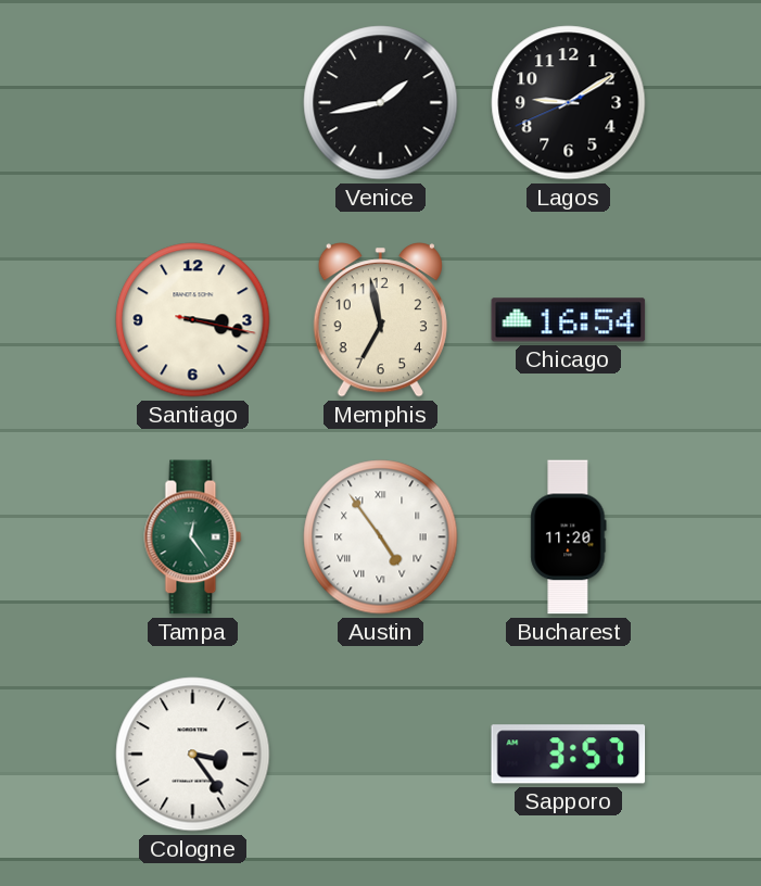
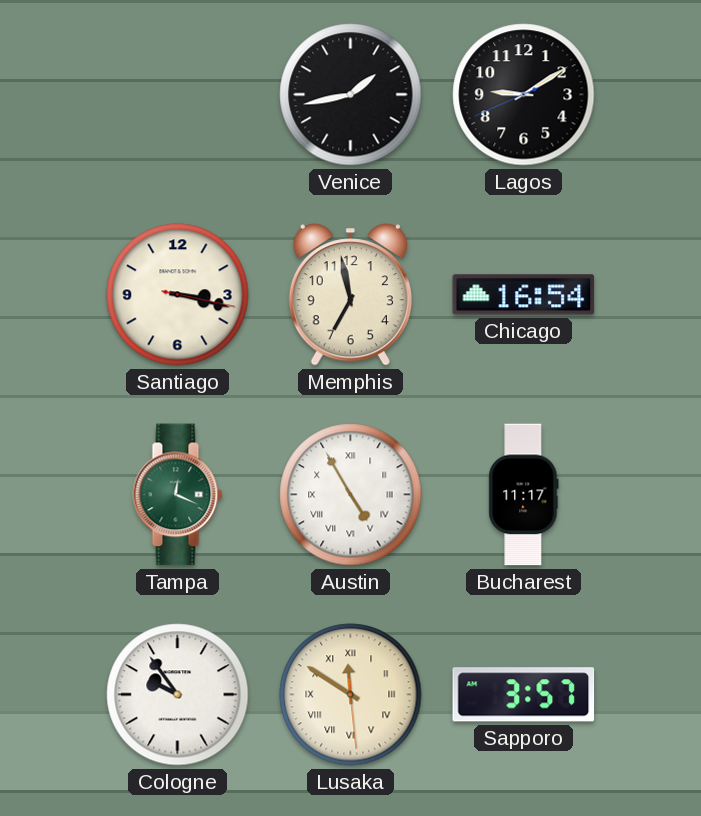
Tampa: 12:24 -> 12:19
Austin: 4:54 -> 4:55
Bucharest: 11:20 -> 11:17
Cologne: 3:24 -> 9:54
Lusaka: none -> 11:50
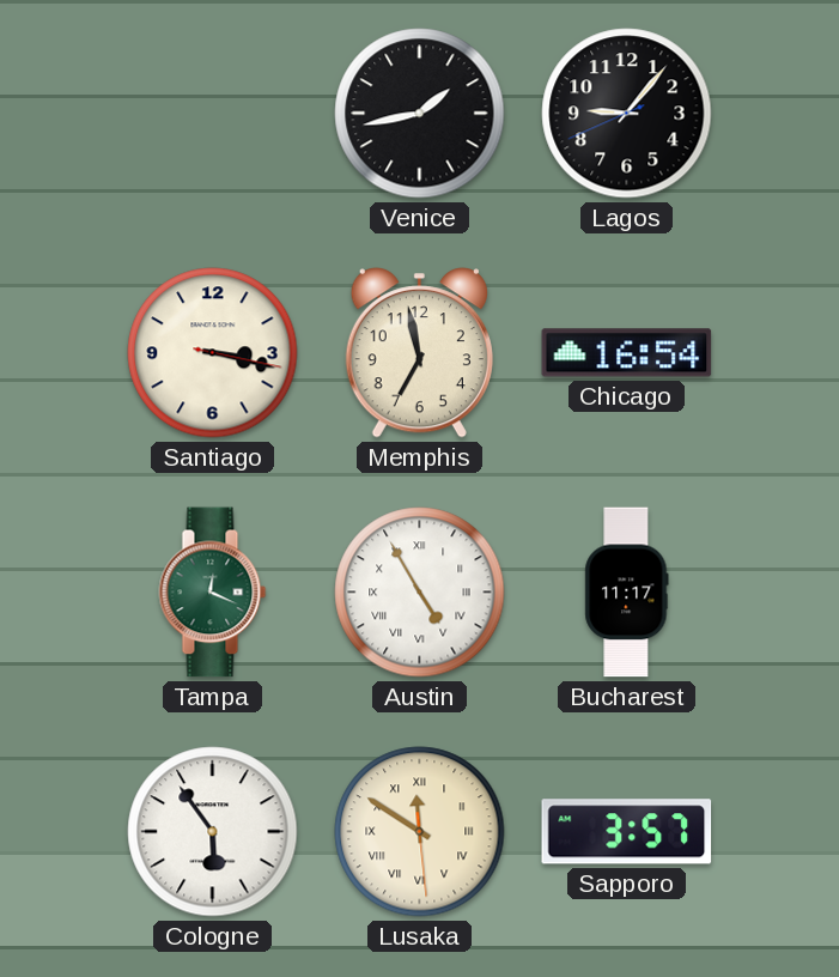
Lagos: 9:09 -> 9:06
Cologne: 9:54 -> 5:54
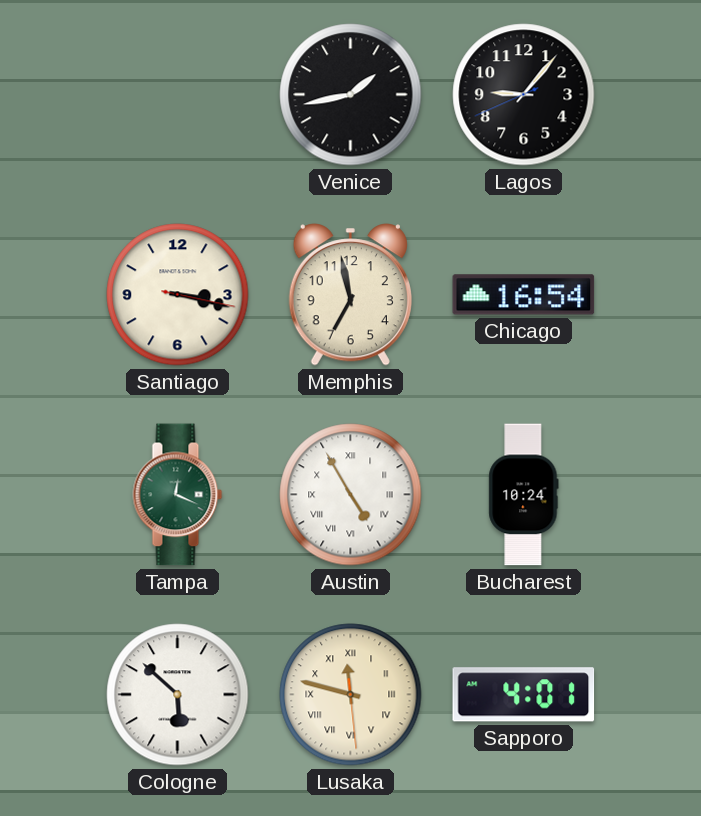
Bucharest: 11:17 -> 10:24
Cologne: 5:54 -> 5:52
Lusaka: 11:50 -> 11:47
Sapporo: 3:57 -> 4:01
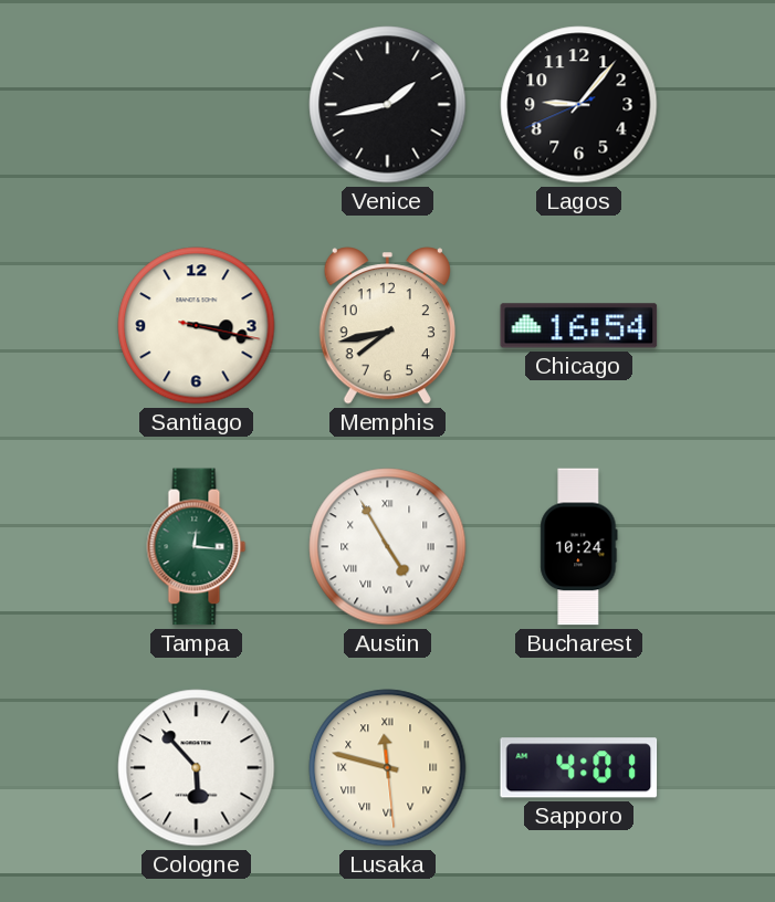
Memphis: 6:58 -> 7:43
Tampa: 12:19 -> 12:16
Cologne: 5:52 -> 5:53
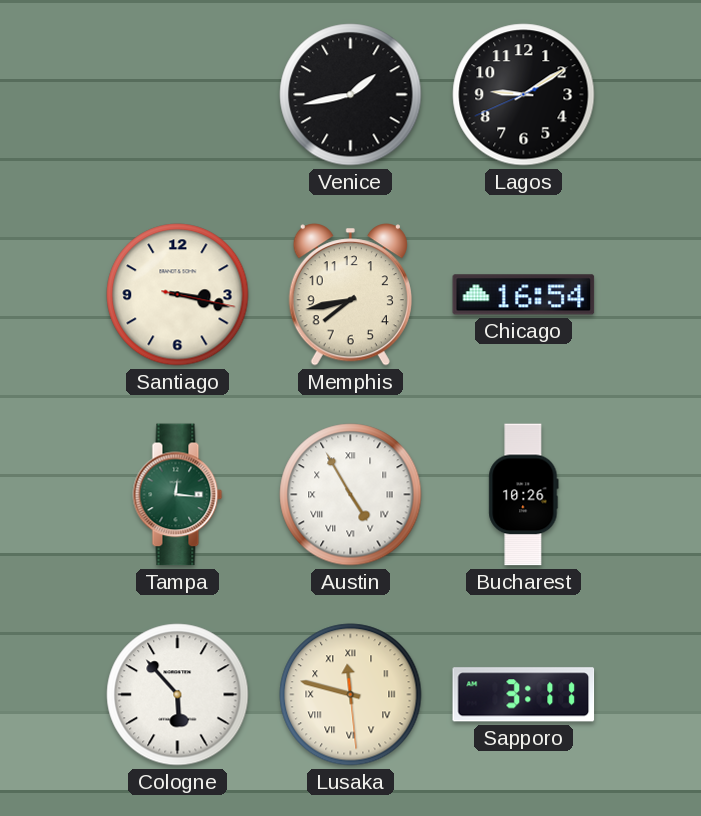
Lagos: 9:06 -> 9:09
Bucharest: 10:24 -> 10:26
Sapporo: 4:01 -> 3:11
